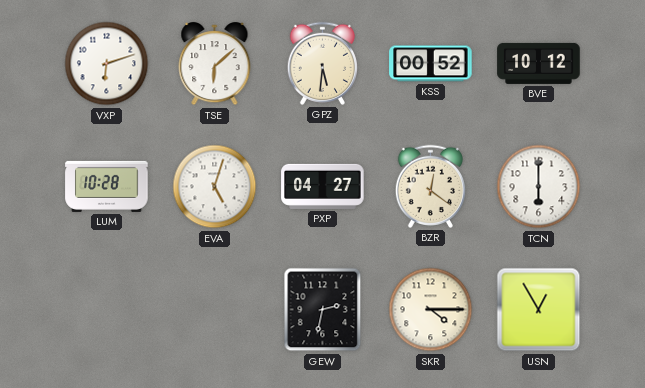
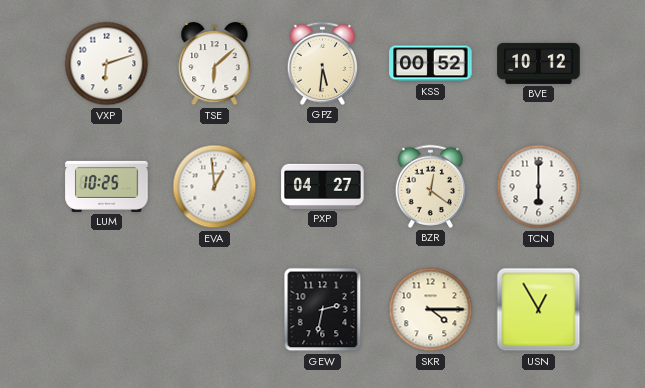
LUM: 10:28 -> 10:25
EVA: 5:03 -> 12:59
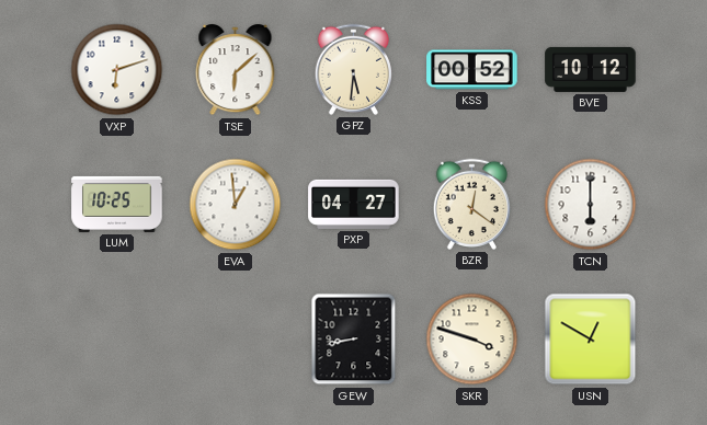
GEW: 2:32 -> 8:43
SKR: 4:15 -> 3:48
USN: 12:55 -> 12:50
